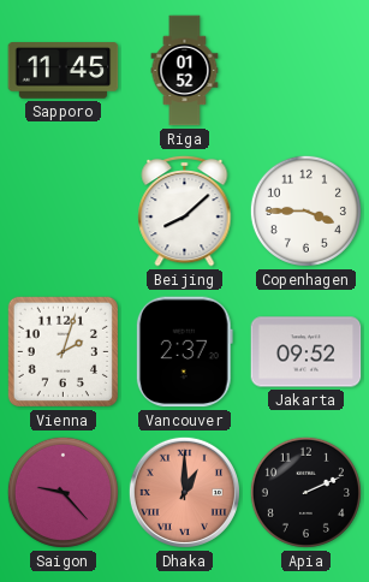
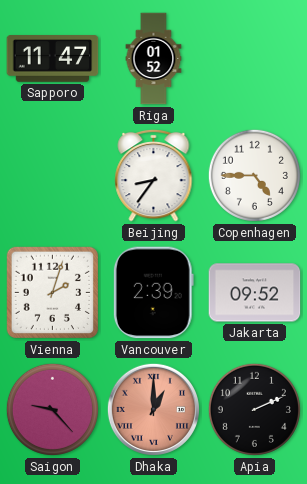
Sapporo: 11:45 -> 11:47
Beijing: 8:08 -> 8:36
Copenhagen: 3:45 -> 4:45
Vancouver: 2:37 -> 2:39
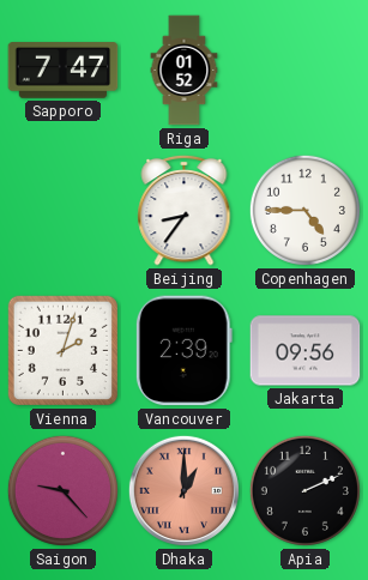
Sapporo: 11:47 -> 7:47
Jakarta: 09:52 -> 09:56
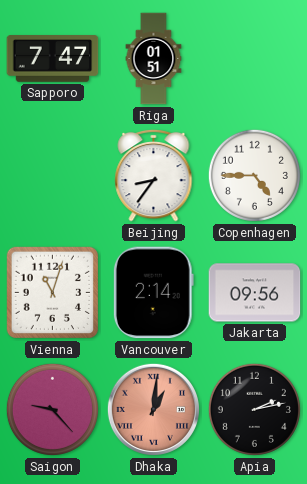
Riga: 01:52 -> 01:51
Vienna: 2:03 -> 11:03
Vancouver: 2:39 -> 2:14
Dhaka: 1:00 -> 1:01
Apia: 2:11 -> 2:13
